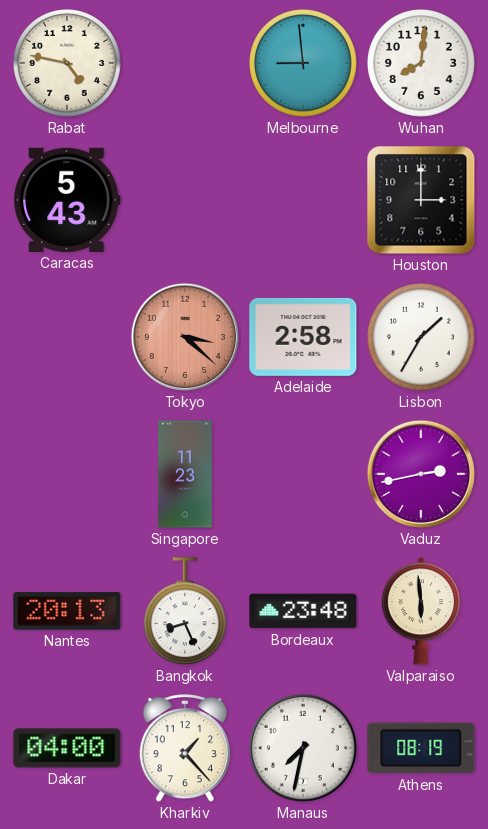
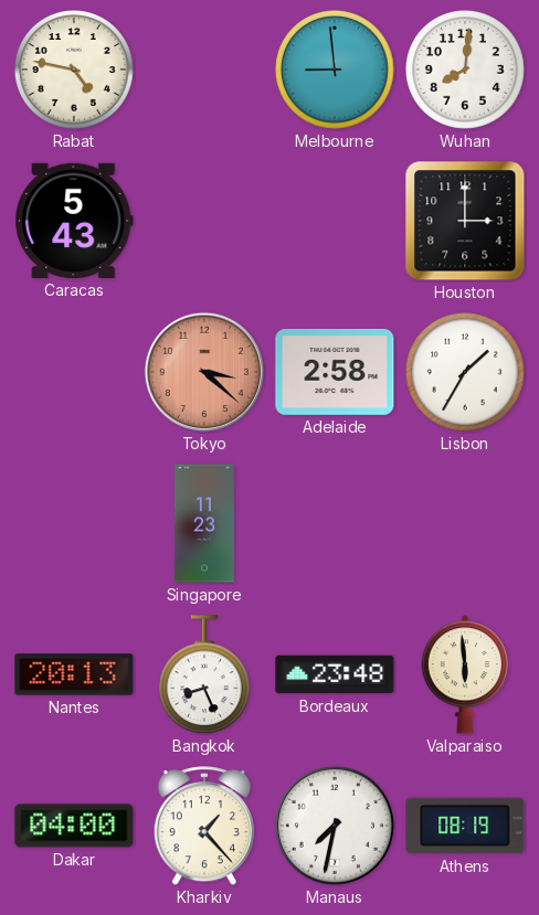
Vaduz: 2:43 -> none
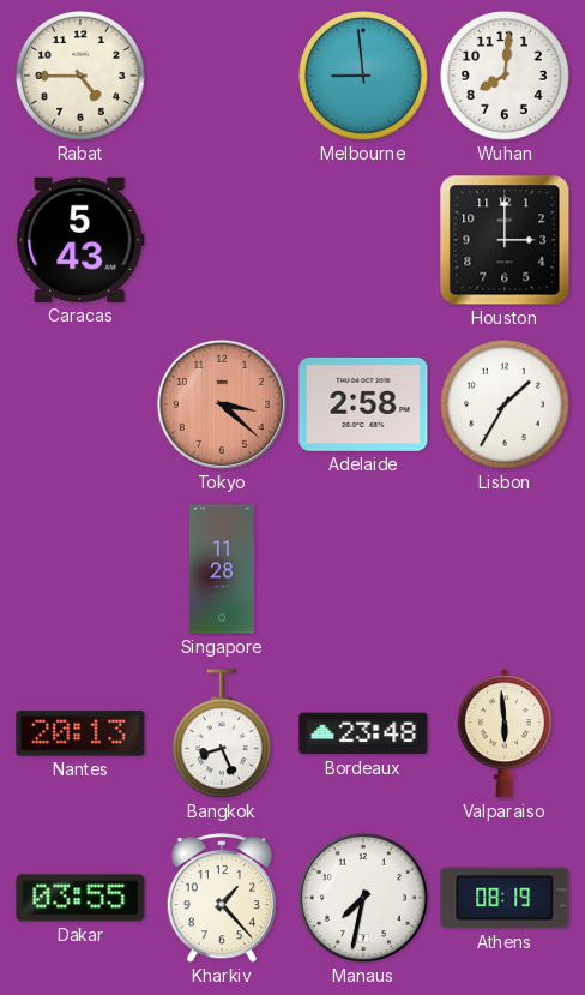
Rabat: 4:47 -> 4:45
Singapore: 11:23 -> 11:28
Dakar: 04:00 -> 03:55
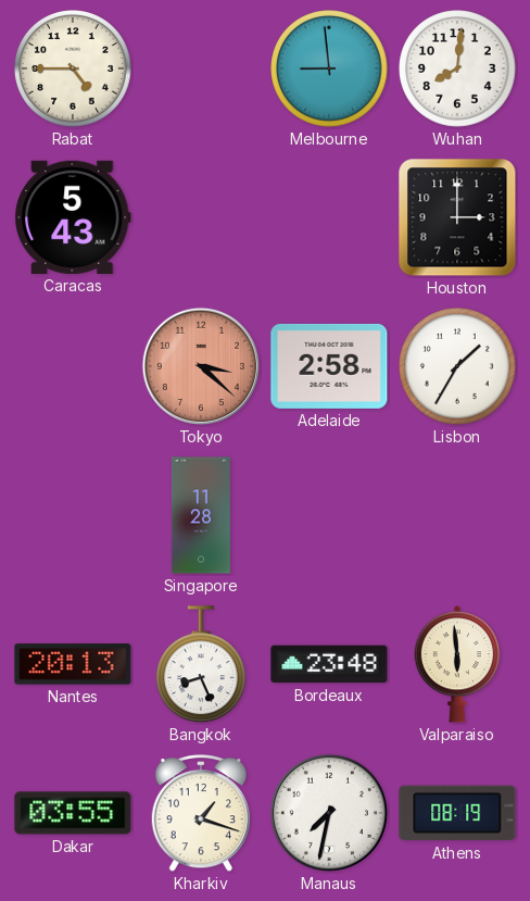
Kharkiv: 1:23 -> 1:18
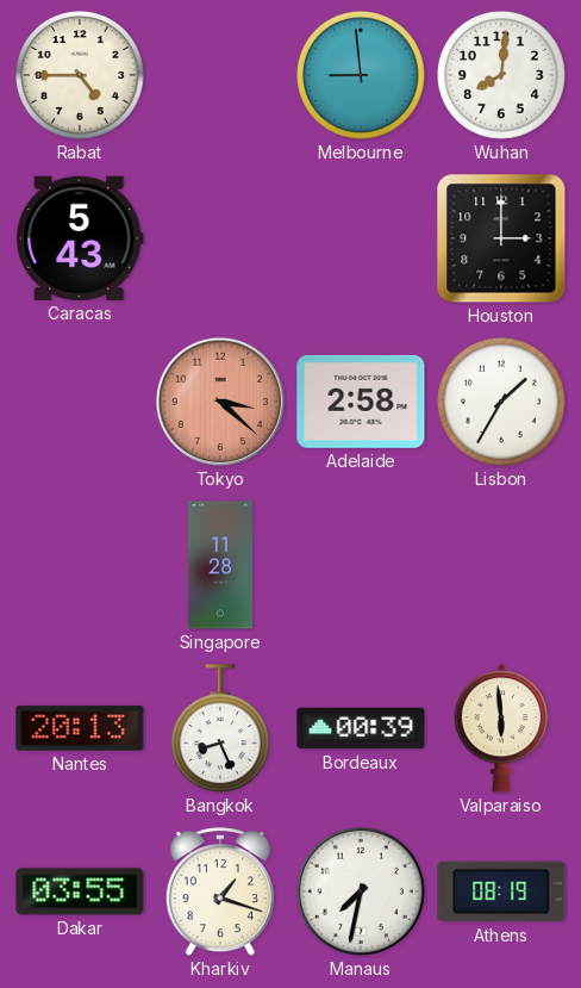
Bordeaux: 23:48 -> 00:39
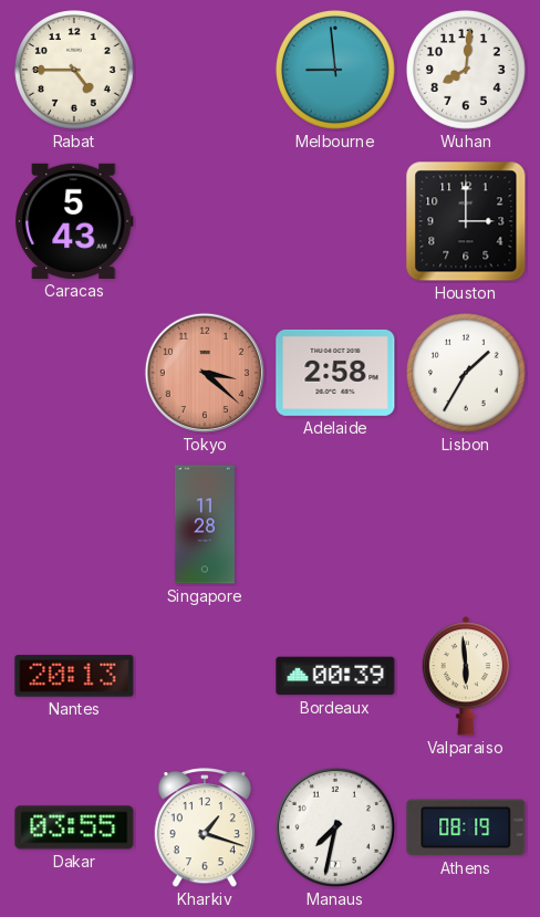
Bangkok: 8:26 -> none
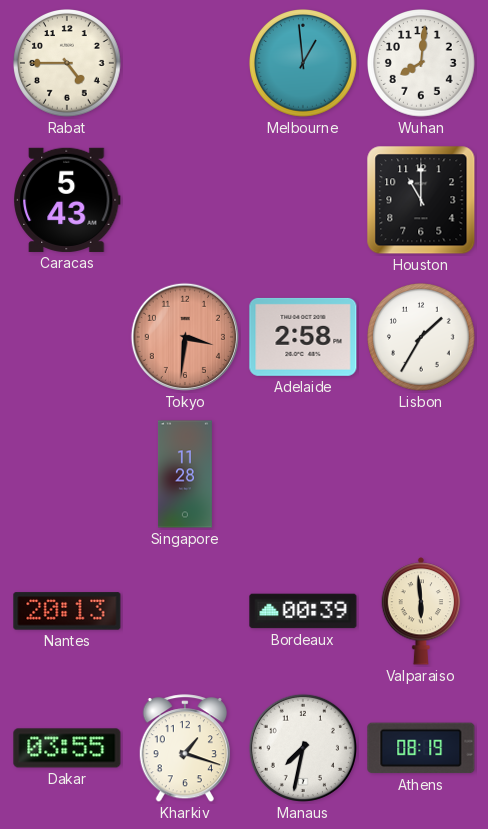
Melbourne: 8:59 -> 12:59
Houston: 3:00 -> 11:00
Tokyo: 3:22 -> 3:31
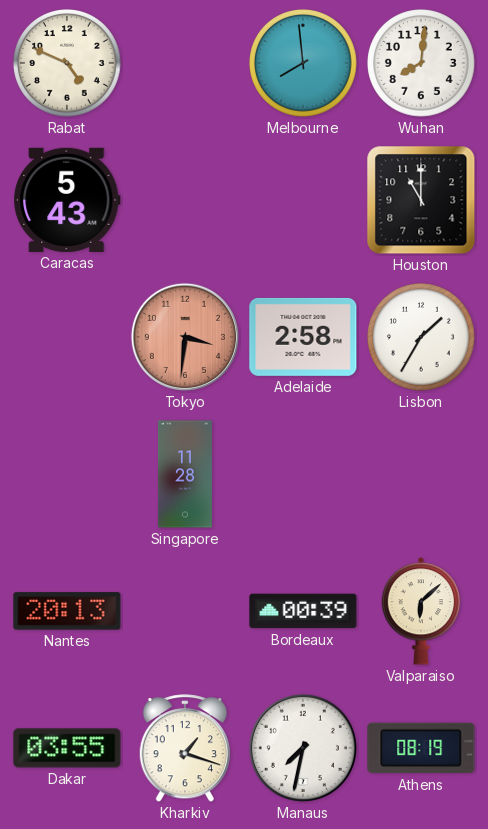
Rabat: 4:45 -> 4:49
Melbourne: 12:59 -> 7:59
Valparaiso: 5:59 -> 6:08
